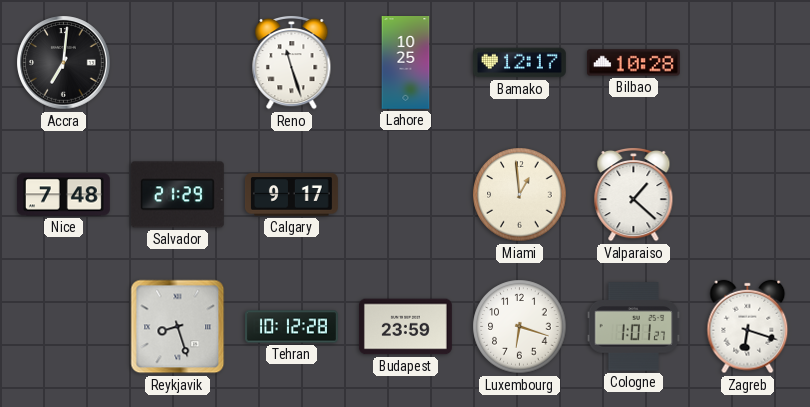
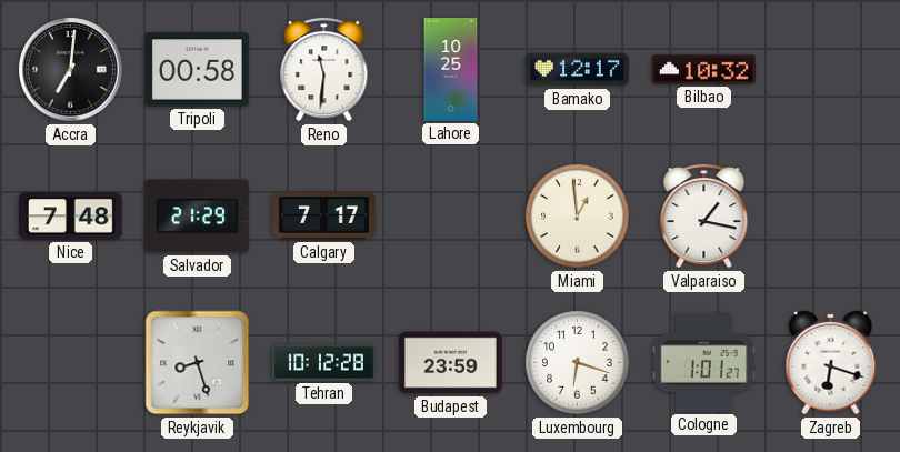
Tripoli: none -> 00:58
Reno: 11:27 -> 11:31
Bilbao: 10:28 -> 10:32
Calgary: 9:17 -> 7:17
Valparaiso: 1:22 -> 1:17
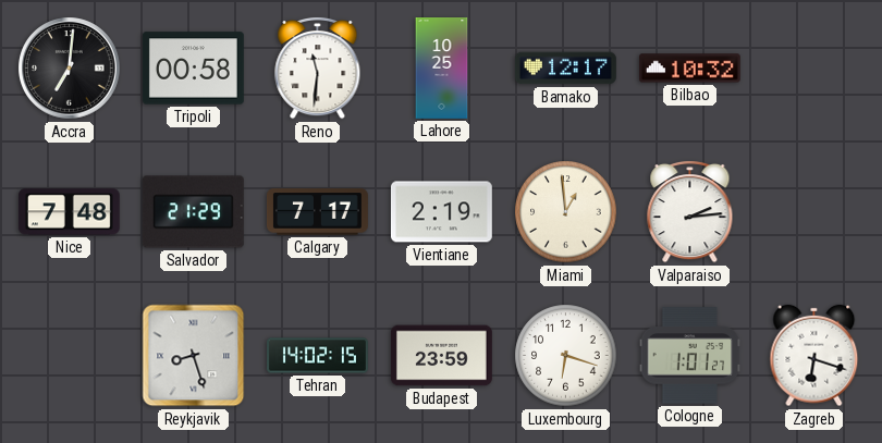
Vientiane: none -> 2:19
Valparaiso: 1:17 -> 2:14
Tehran: 10:12 -> 14:02
